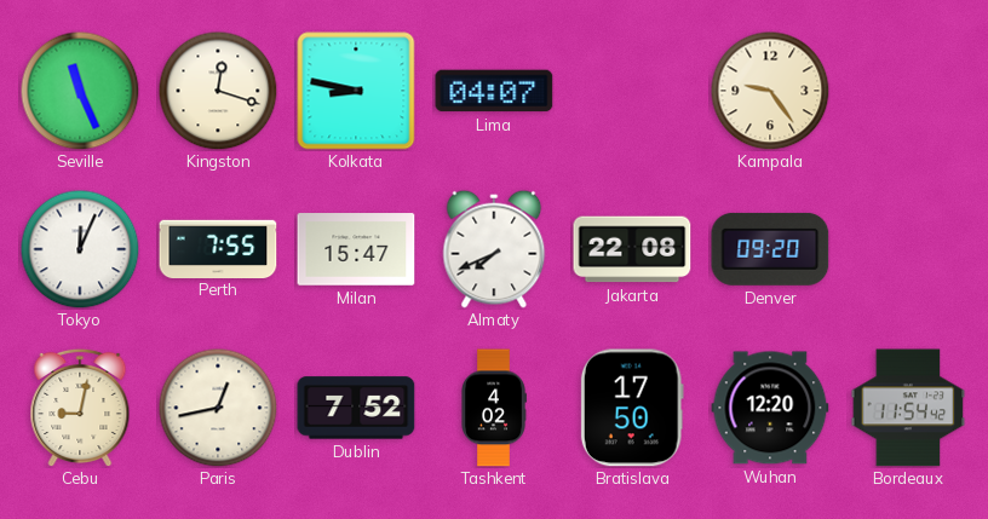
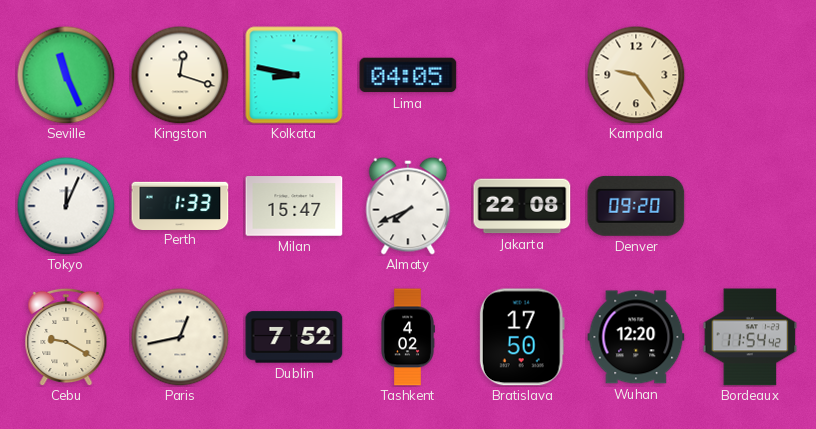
Lima: 04:07 -> 04:05
Perth: 7:55 -> 1:33
Cebu: 9:02 -> 9:20
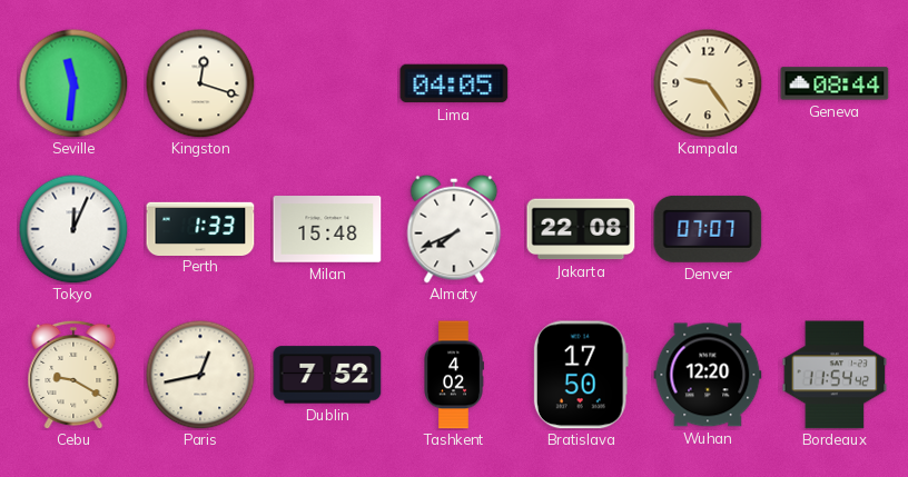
Seville: 11:26 -> 11:31
Kolkata: 8:47 -> none
Geneva: none -> 08:44
Milan: 15:47 -> 15:48
Denver: 09:20 -> 07:07
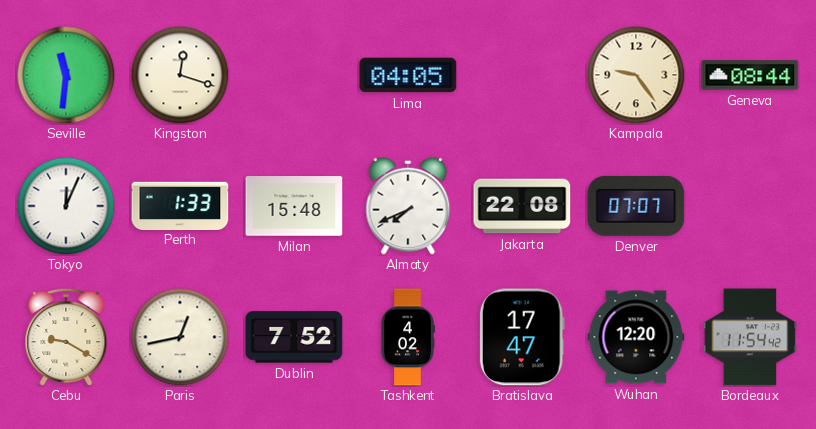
Bratislava: 17:50 -> 17:47
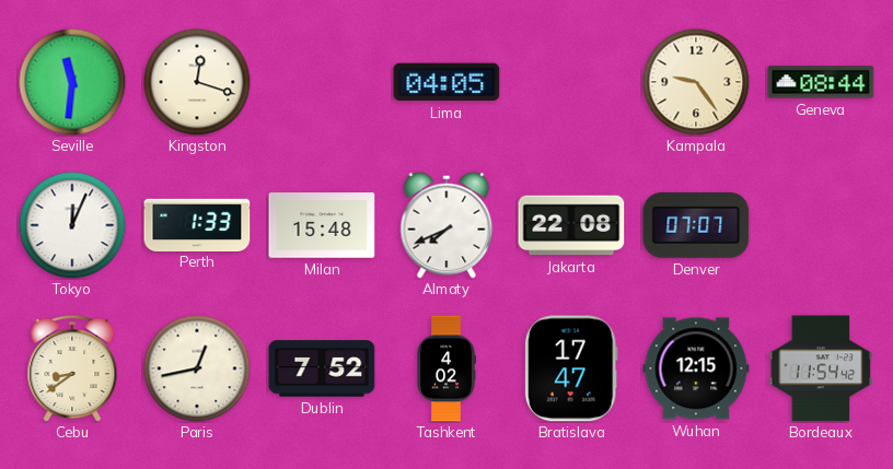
Cebu: 9:20 -> 8:39
Wuhan: 12:20 -> 12:15
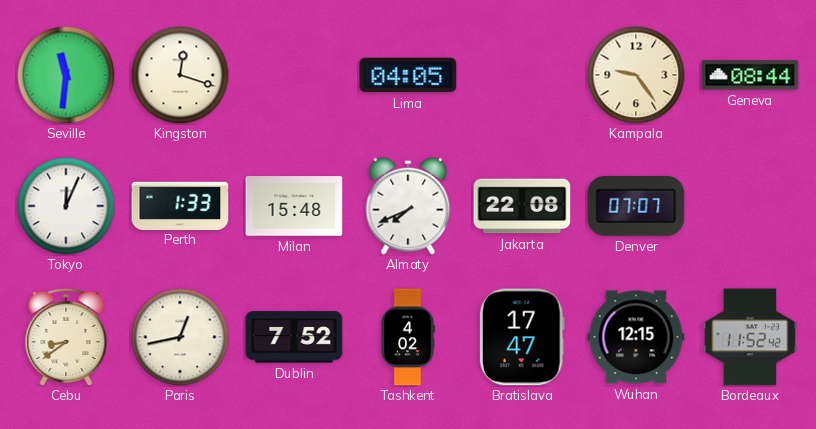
Bordeaux: 11:54 -> 11:52
